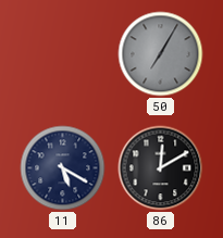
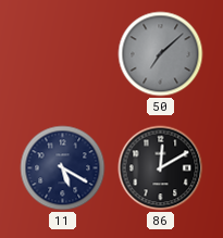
50: 7:05 -> 7:08
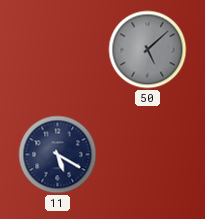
50: 7:08 -> 5:08
86: 12:10 -> none
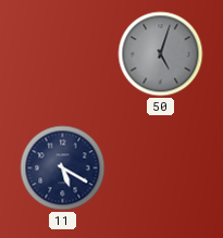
50: 5:08 -> 5:03
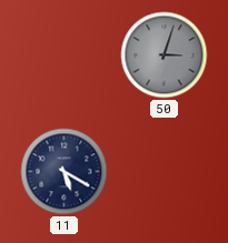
50: 5:03 -> 3:03
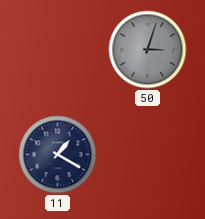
11: 5:20 -> 1:20
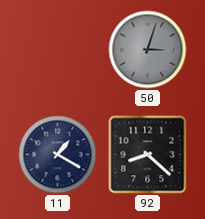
92: none -> 8:22
